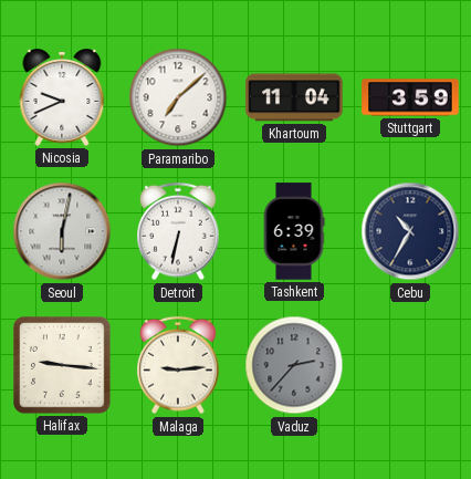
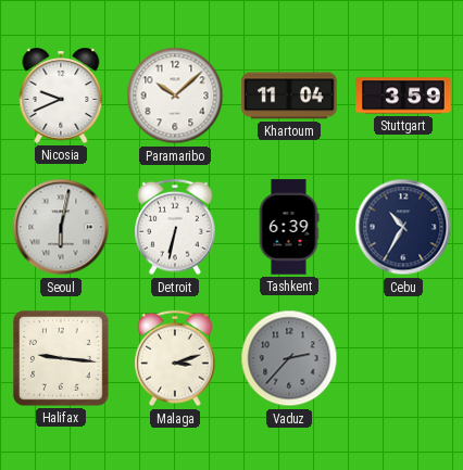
Paramaribo: 7:08 -> 10:08
Malaga: 9:14 -> 3:12
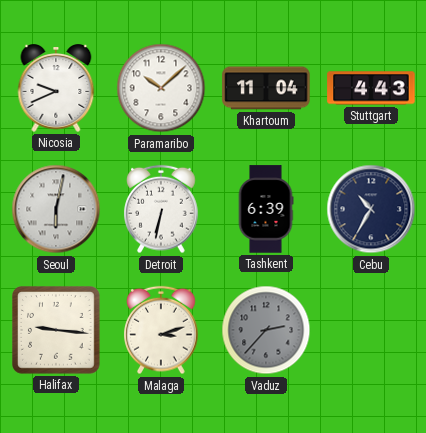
Stuttgart: 3:59 -> 4:43
